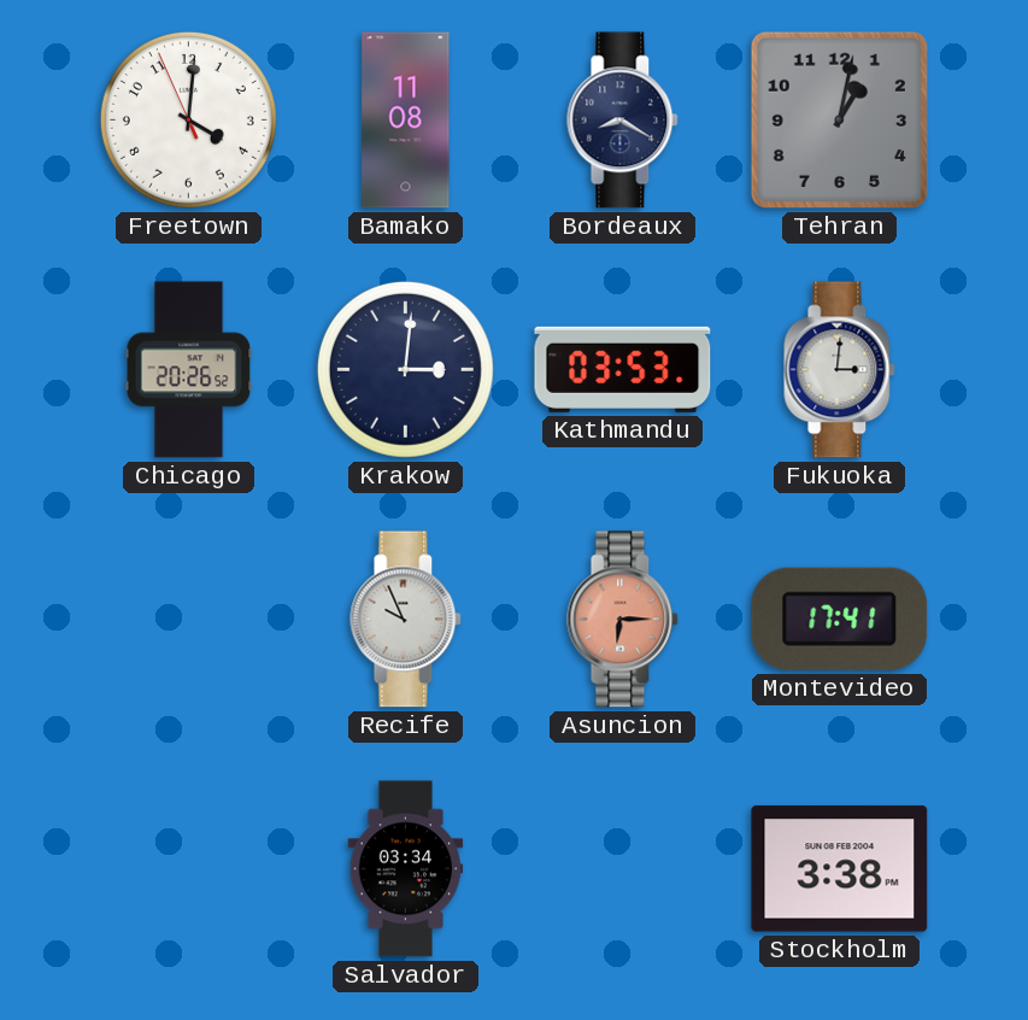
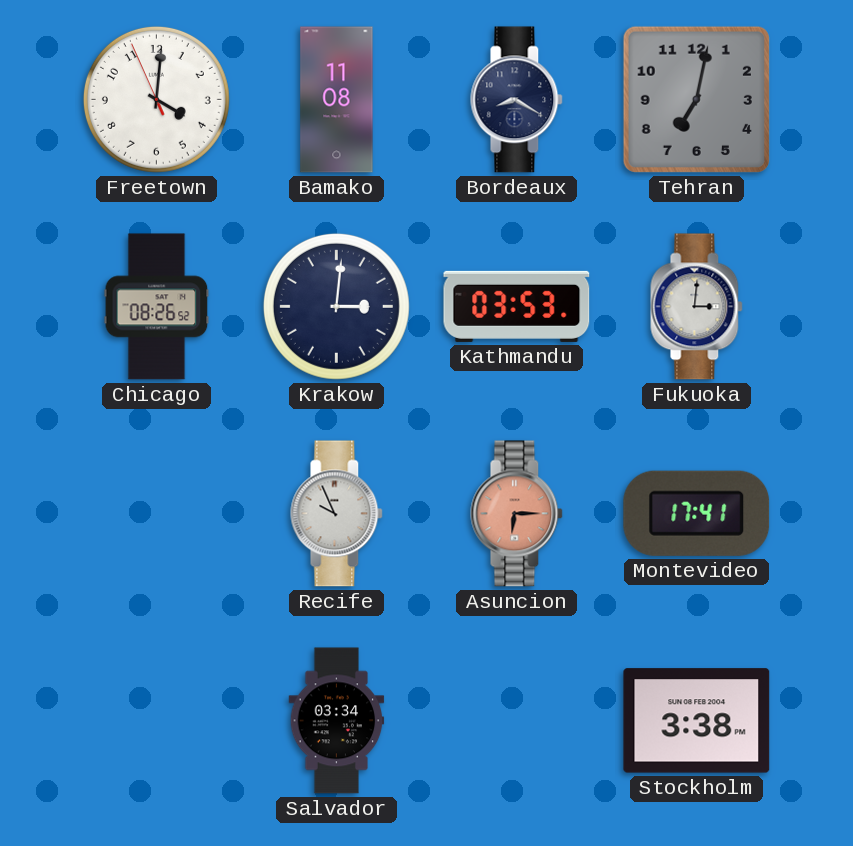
Tehran: 1:02 -> 7:02
Chicago: 20:26 -> 08:26
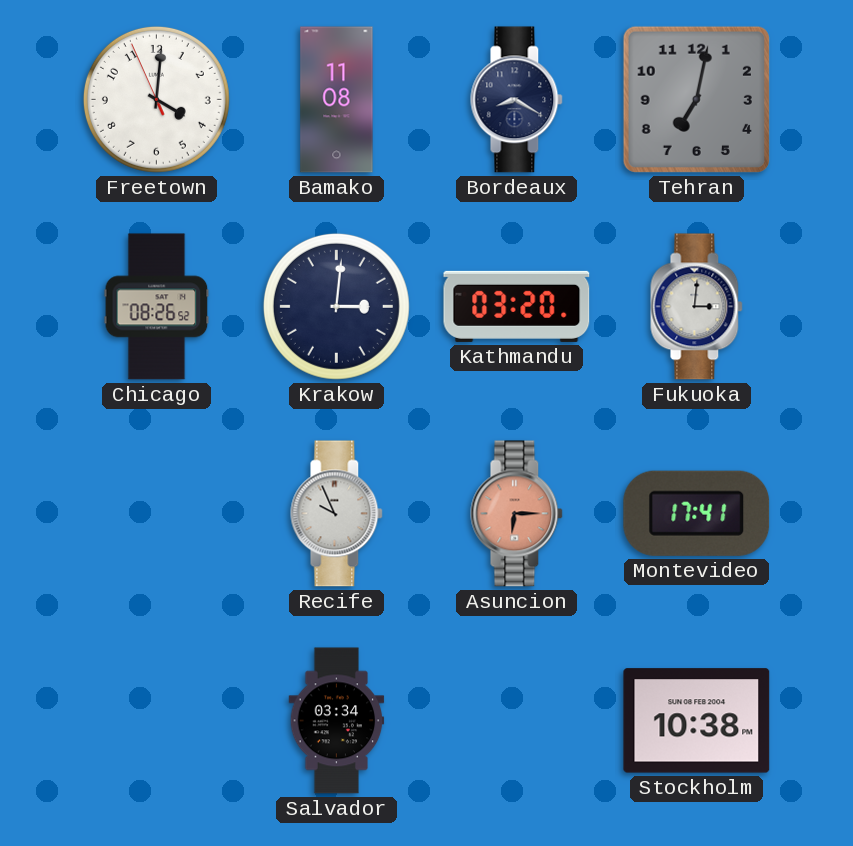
Kathmandu: 03:53 -> 03:20
Stockholm: 3:38 -> 10:38
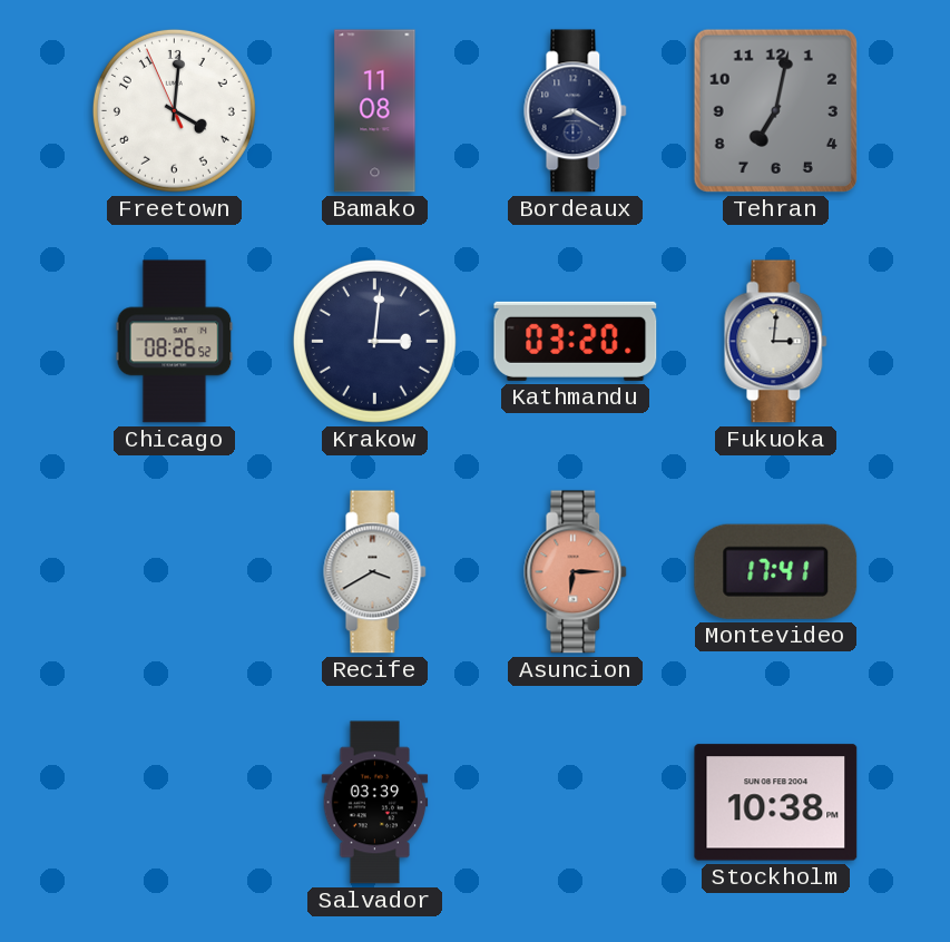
Recife: 9:56 -> 3:40
Salvador: 03:34 -> 03:39
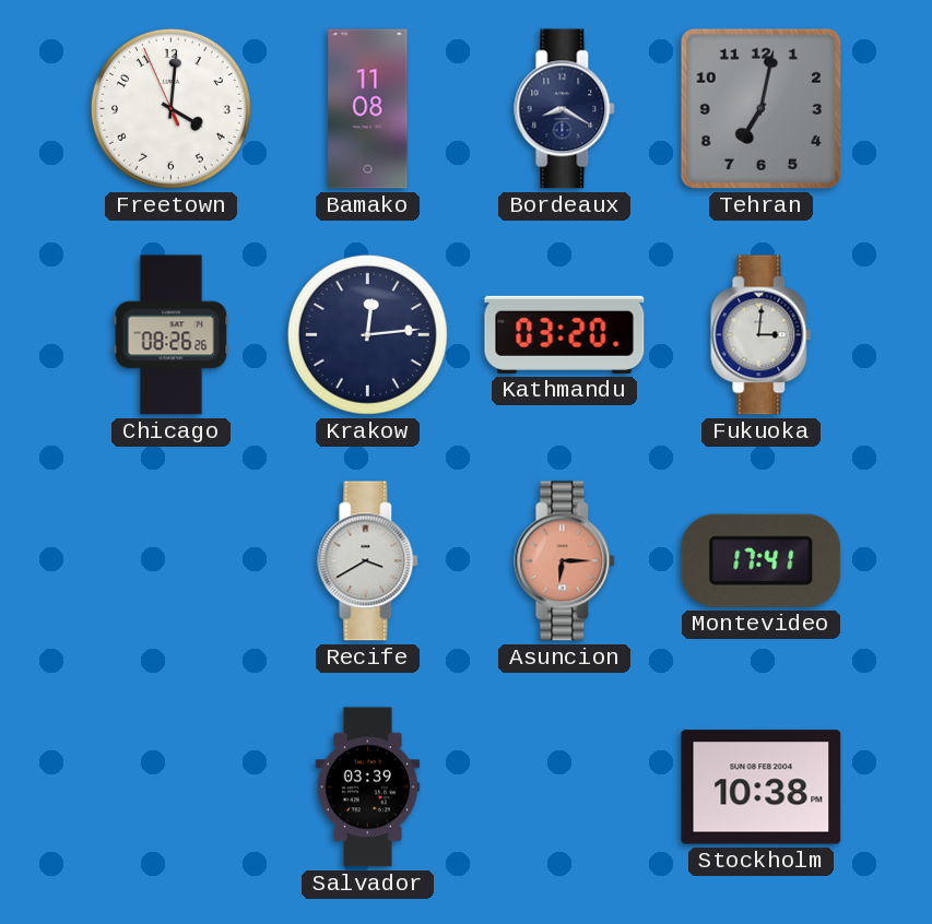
Chicago: 08:26:52 -> 08:26:26
Krakow: 3:01 -> 12:14
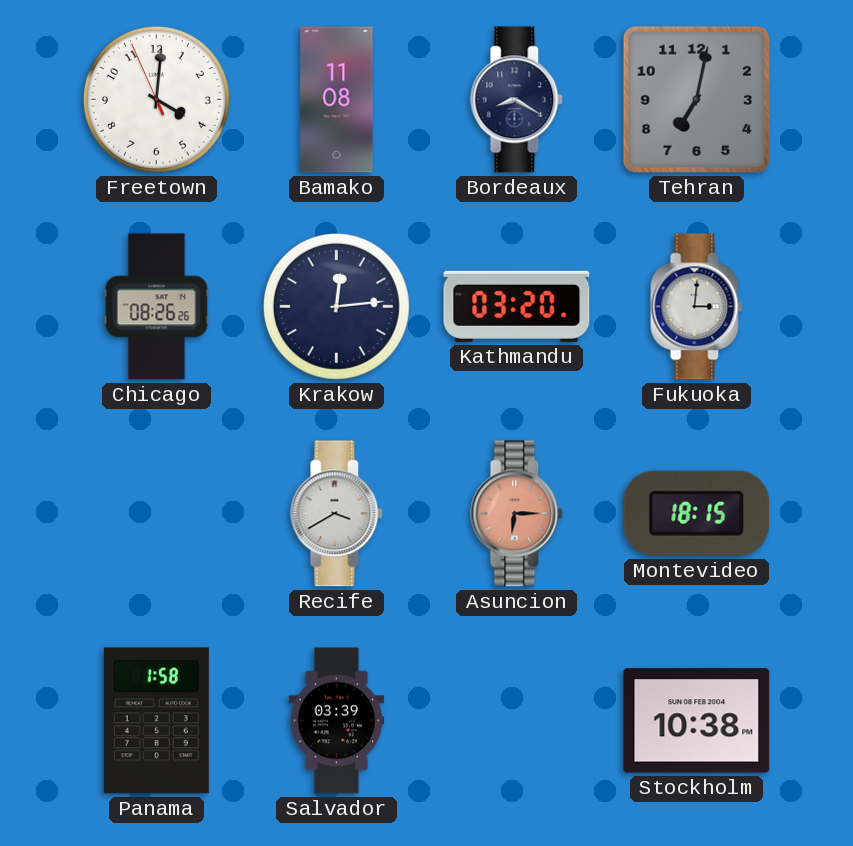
Montevideo: 17:41 -> 18:15
Panama: none -> 1:58
